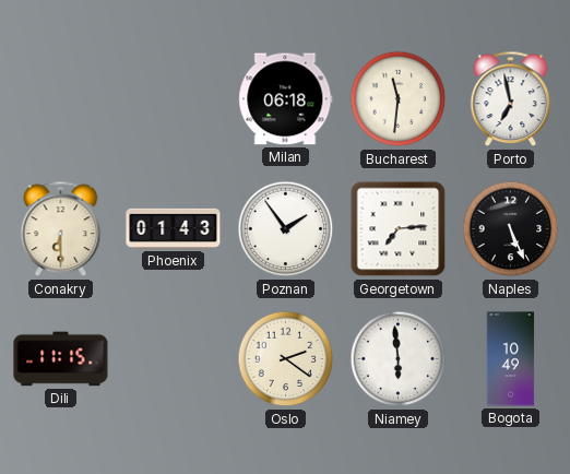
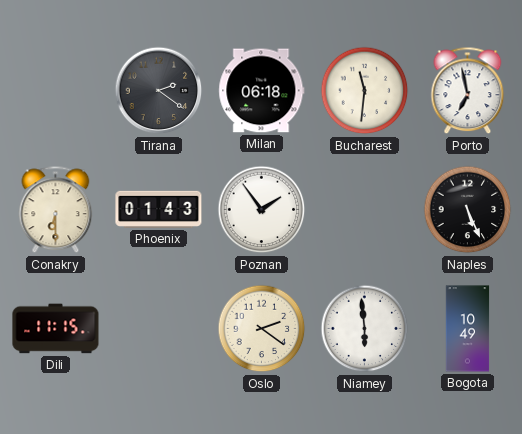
Tirana: none -> 2:21
Georgetown: 7:14 -> none
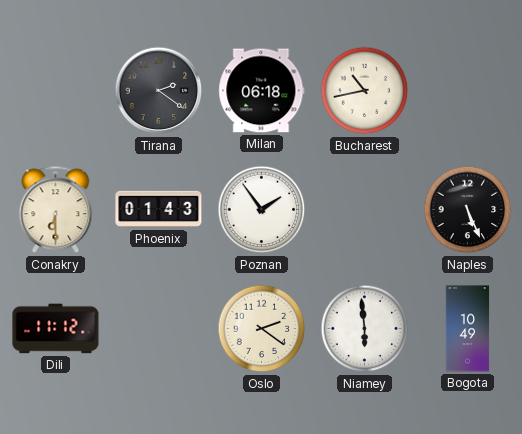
Bucharest: 11:31 -> 10:43
Porto: 6:58 -> none
Dili: 11:15 -> 11:12
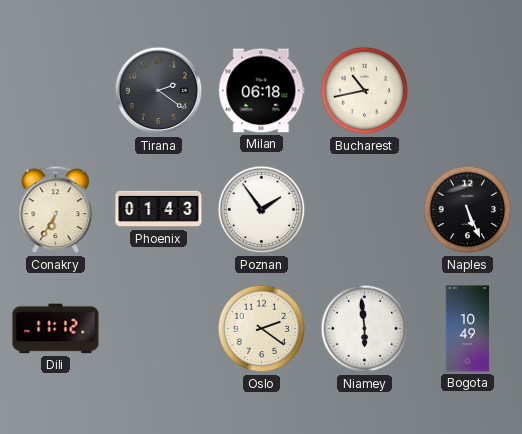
Conakry: 6:30 -> 6:35
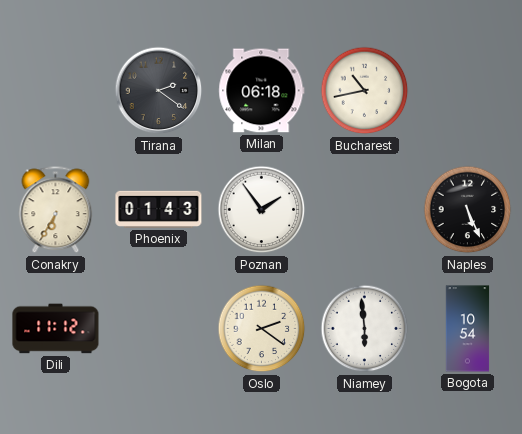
Bogota: 10:49 -> 10:54
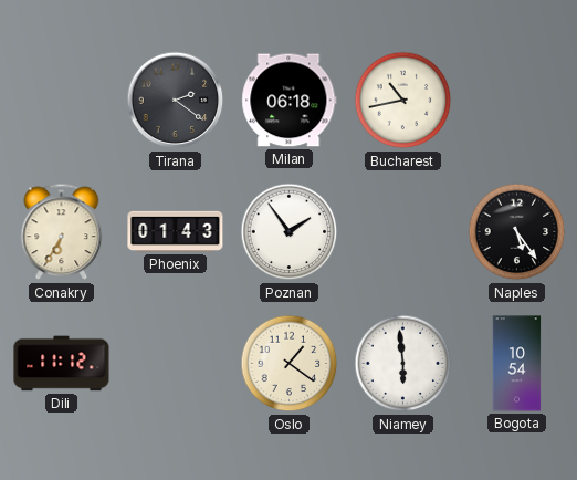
Naples: 5:26 -> 5:24
Oslo: 2:21 -> 1:21
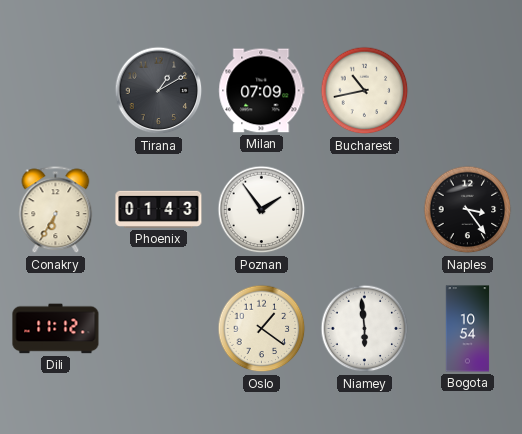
Tirana: 2:21 -> 1:10
Milan: 06:18 -> 07:09
Naples: 5:24 -> 3:24
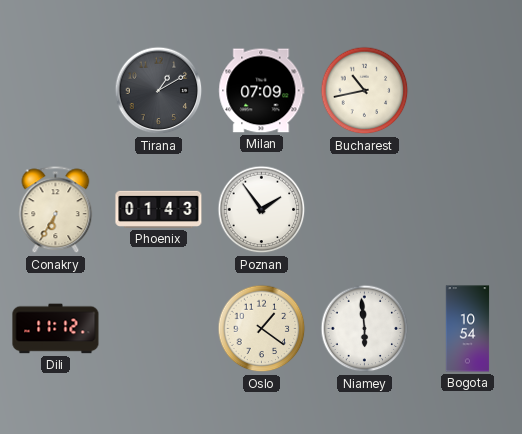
Naples: 3:24 -> none
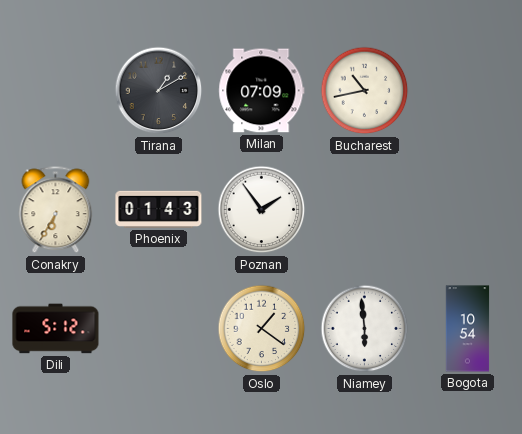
Dili: 11:12 -> 5:12
